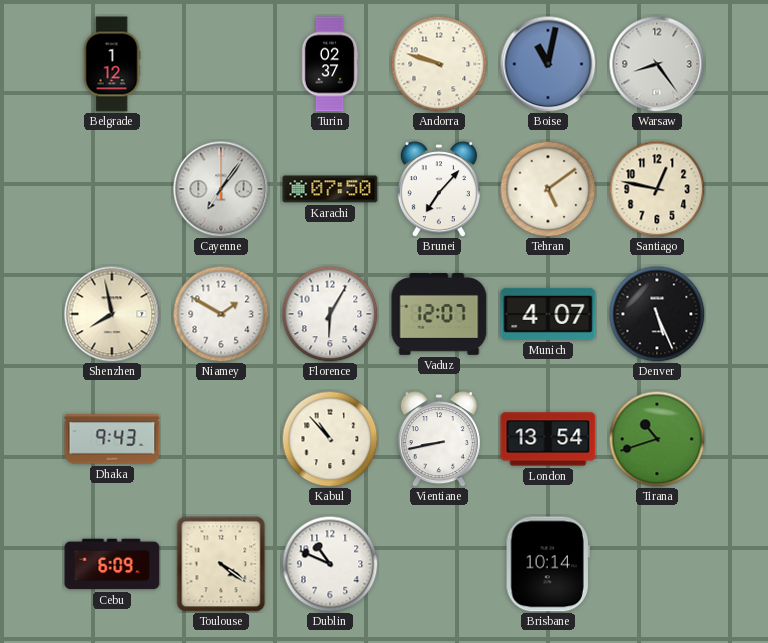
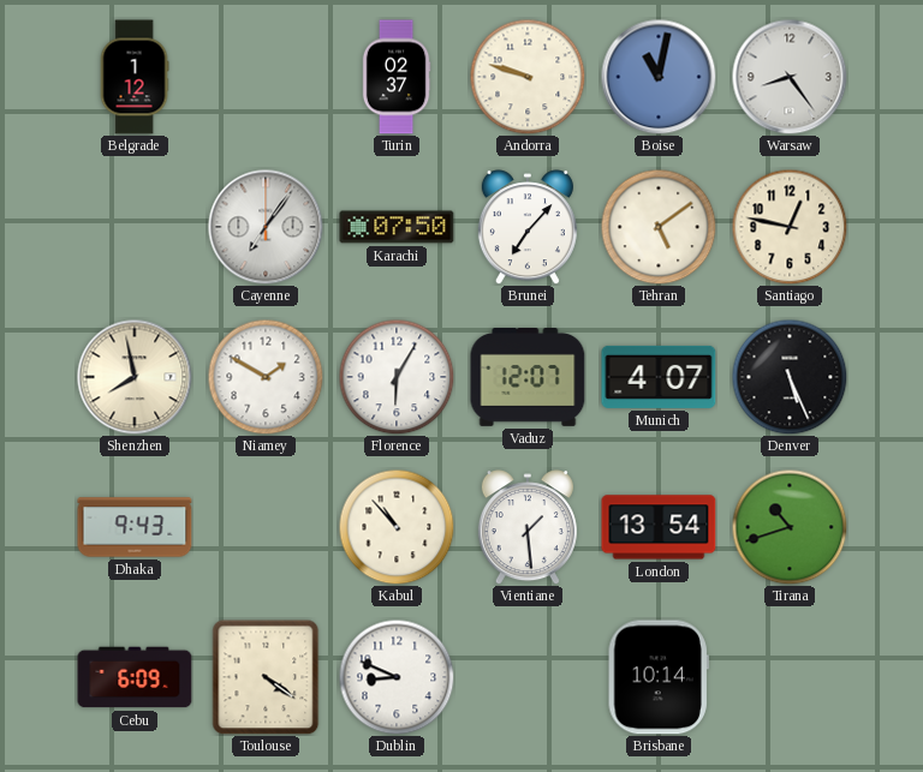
Vientiane: 8:43 -> 1:29
Dublin: 10:49 -> 8:49
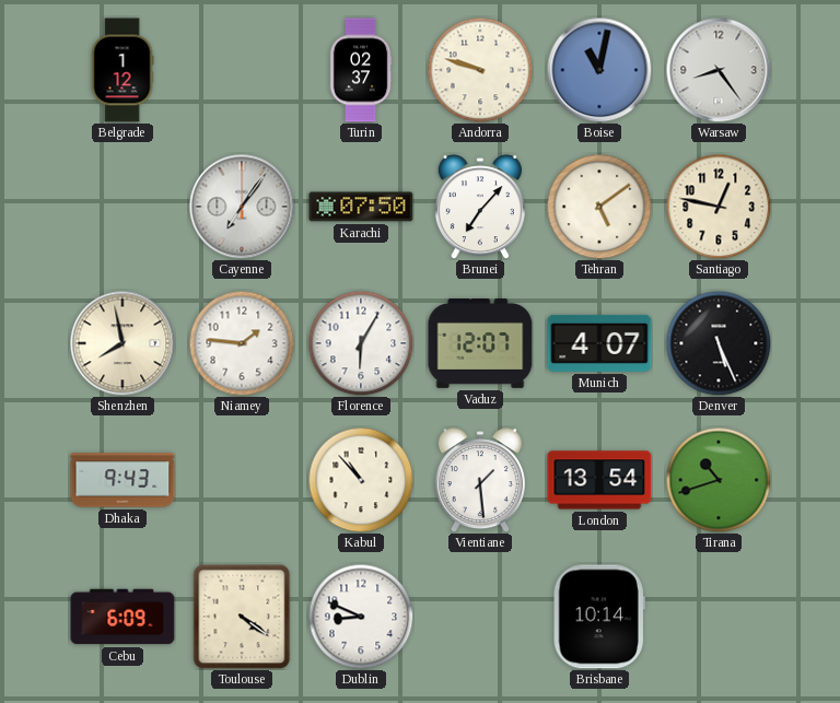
Niamey: 1:50 -> 1:46
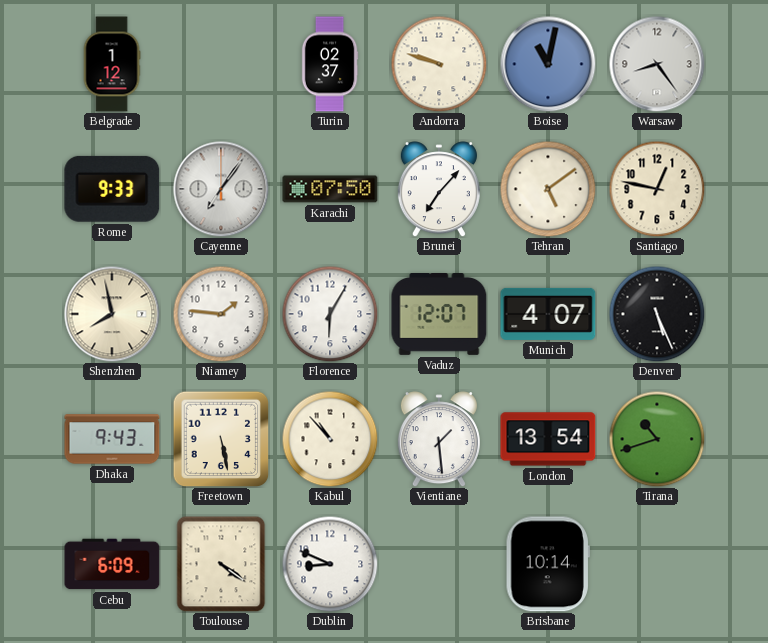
Rome: none -> 9:33
Freetown: none -> 5:28
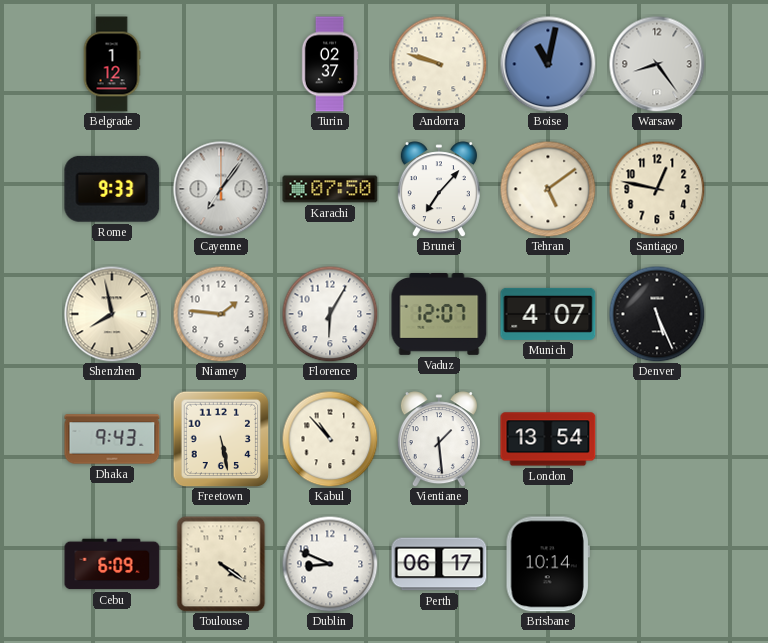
Tirana: 10:42 -> none
Perth: none -> 06:17
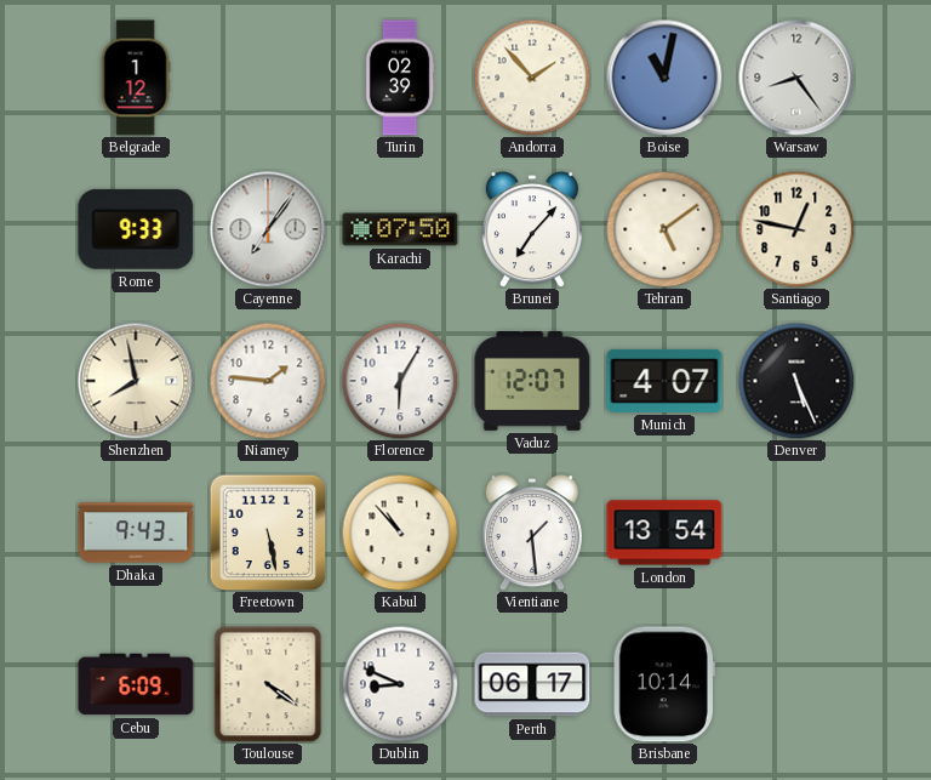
Turin: 02:37 -> 02:39
Andorra: 9:48 -> 1:53
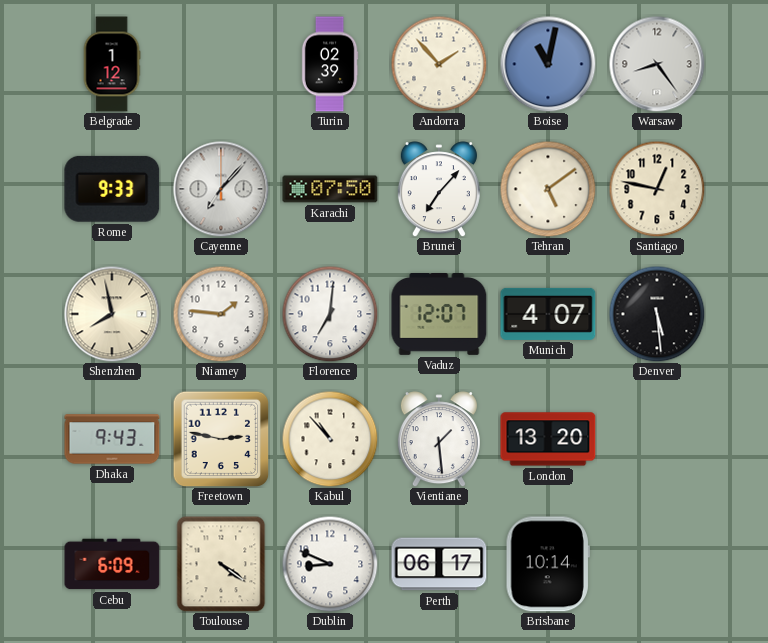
Cayenne: 7:06 -> 7:07
Florence: 6:05 -> 7:01
Denver: 5:26 -> 5:29
Freetown: 5:28 -> 2:47
London: 13:54 -> 13:20
